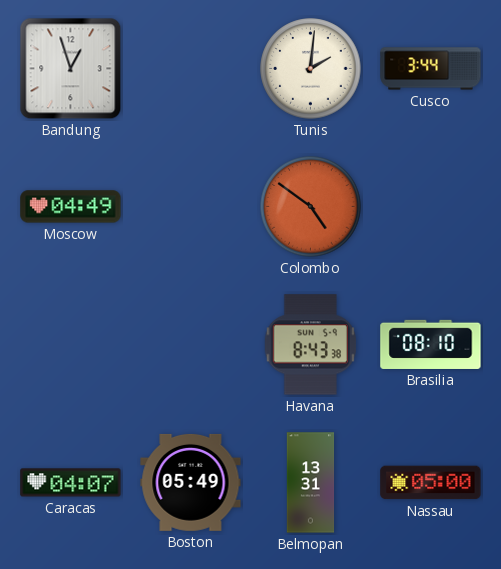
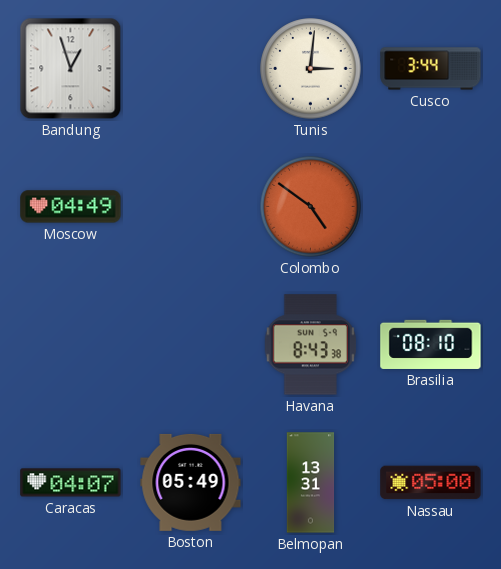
Tunis: 2:01 -> 3:01
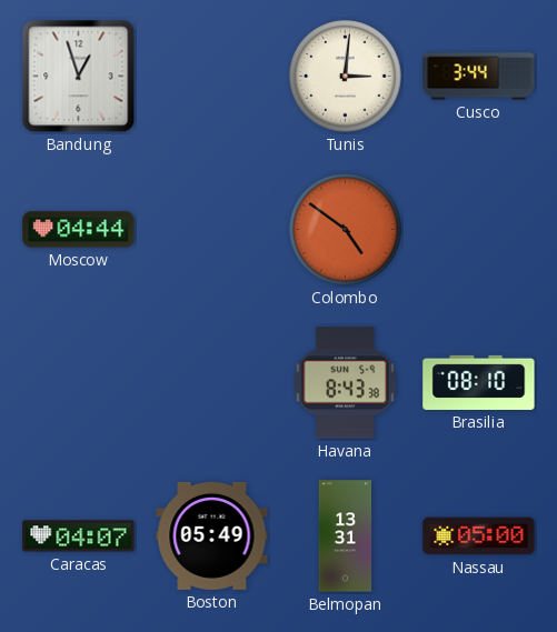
Moscow: 04:49 -> 04:44
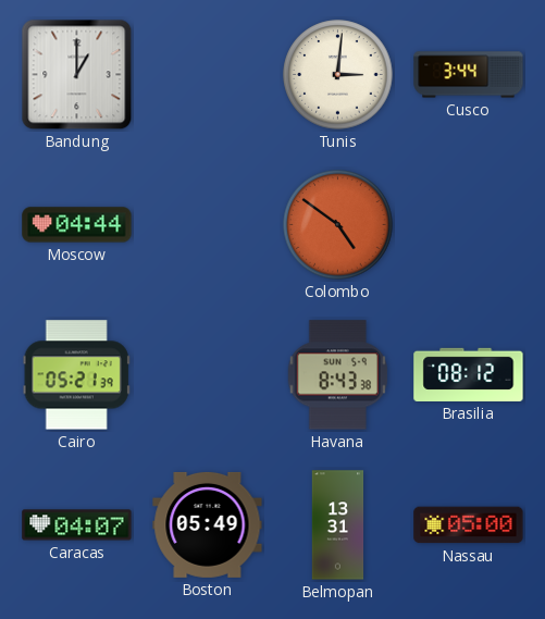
Bandung: 12:57 -> 1:00
Cairo: none -> 05:21
Brasilia: 08:10 -> 08:12
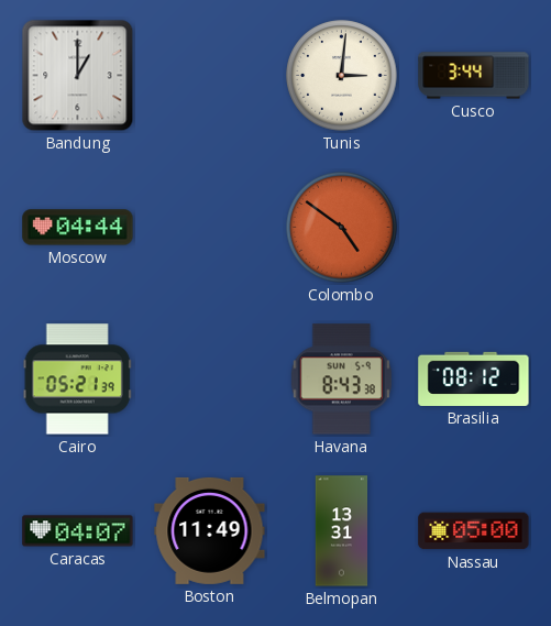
Boston: 05:49 -> 11:49
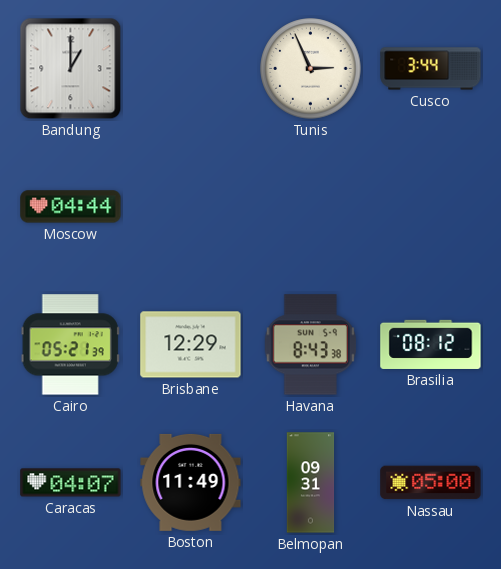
Tunis: 3:01 -> 2:56
Colombo: 4:51 -> none
Brisbane: none -> 12:29
Belmopan: 13:31 -> 09:31
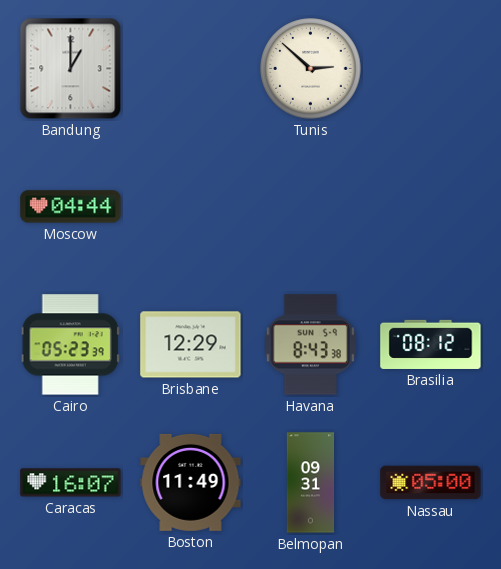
Tunis: 2:56 -> 2:52
Cusco: 3:44 -> none
Cairo: 05:21 -> 05:23
Caracas: 04:07 -> 16:07
